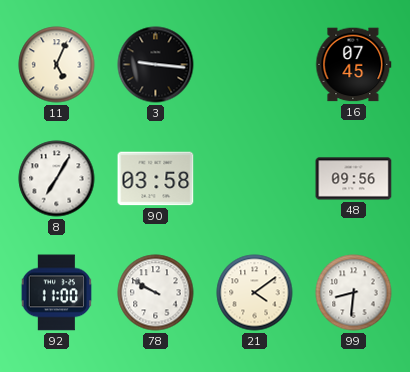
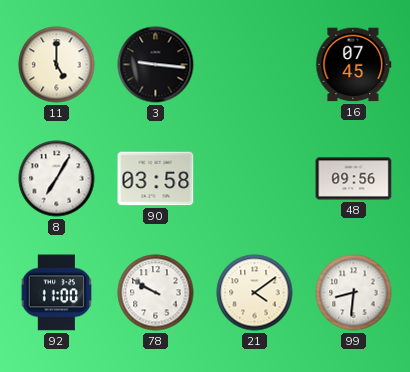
11: 5:04 -> 5:00
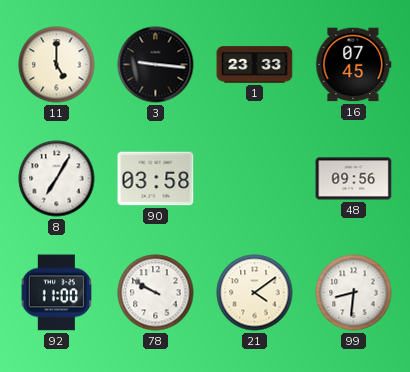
1: none -> 23:33
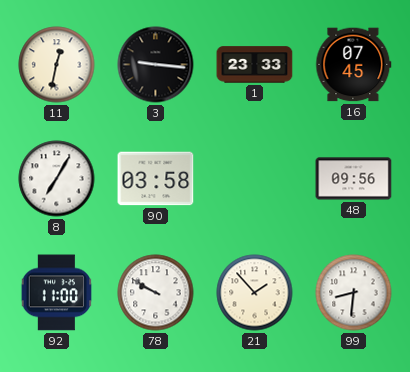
11: 5:00 -> 12:32
21: 4:09 -> 1:53
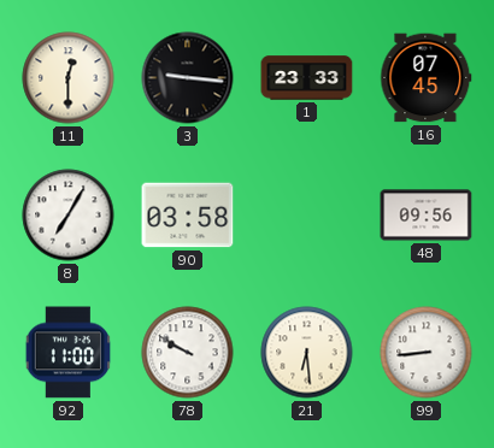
11: 12:32 -> 12:30
21: 1:53 -> 6:29
99: 8:31 -> 8:44
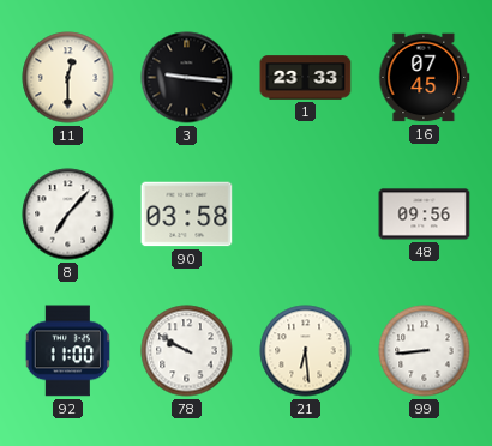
8: 7:05 -> 7:07
